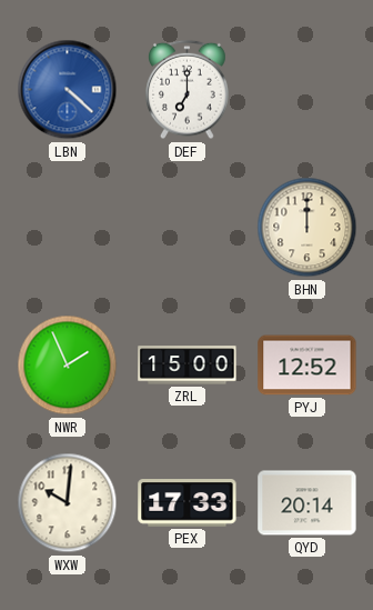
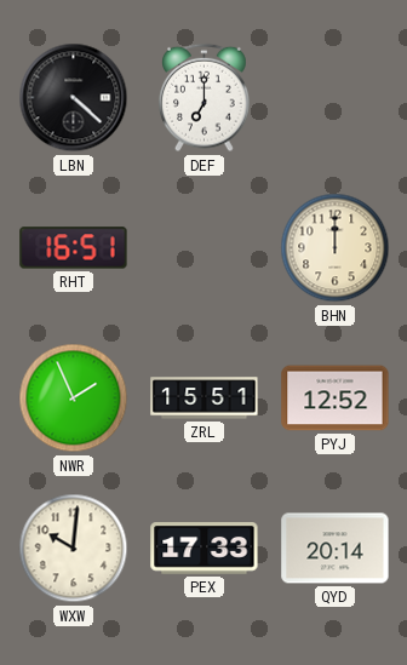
LBN dial: blue -> black
RHT: none -> 16:51
ZRL: 15:00 -> 15:51
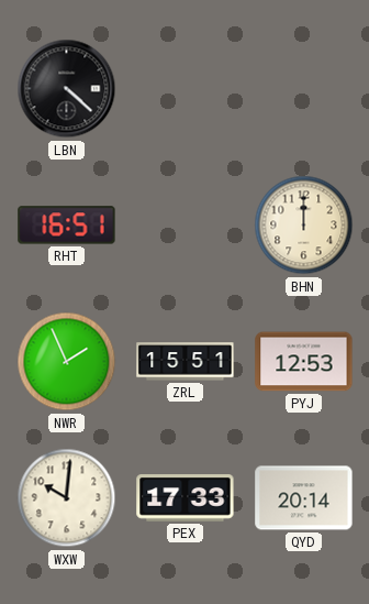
DEF: 7:00 -> none
PYJ: 12:52 -> 12:53
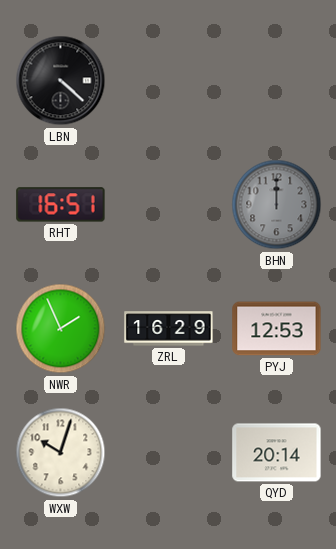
BHN dial: cream -> grey
ZRL: 15:51 -> 16:29
WXW: 10:01 -> 10:03
PEX: 17:33 -> none
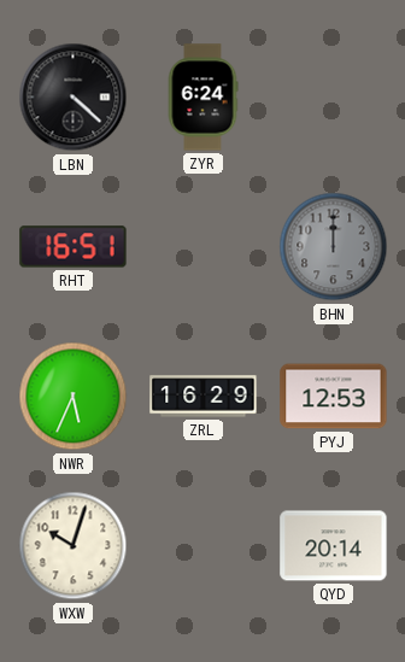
ZYR: none -> 6:24
NWR: 1:56 -> 5:34
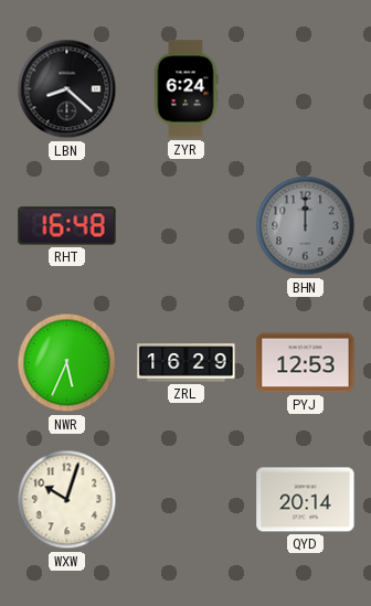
LBN: 4:22 -> 8:22
RHT: 16:51 -> 16:48
